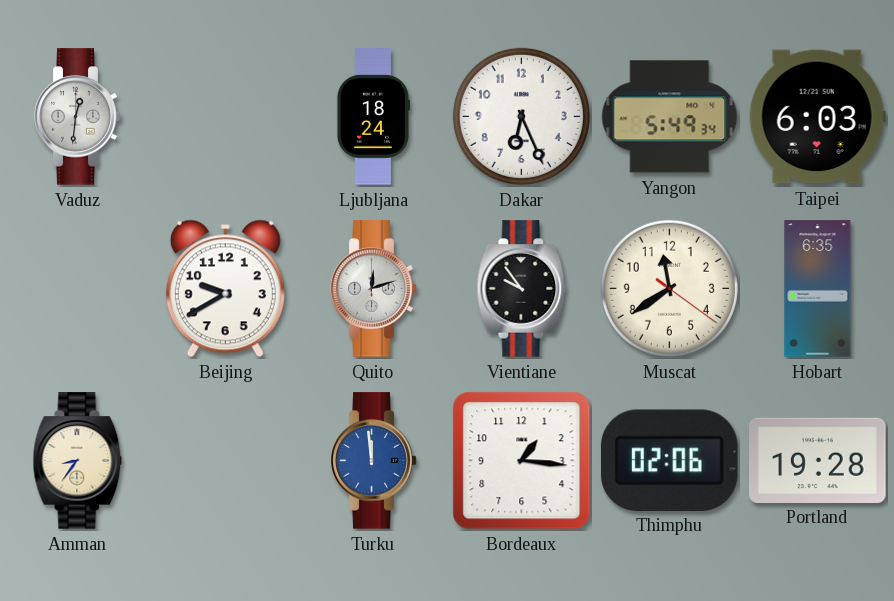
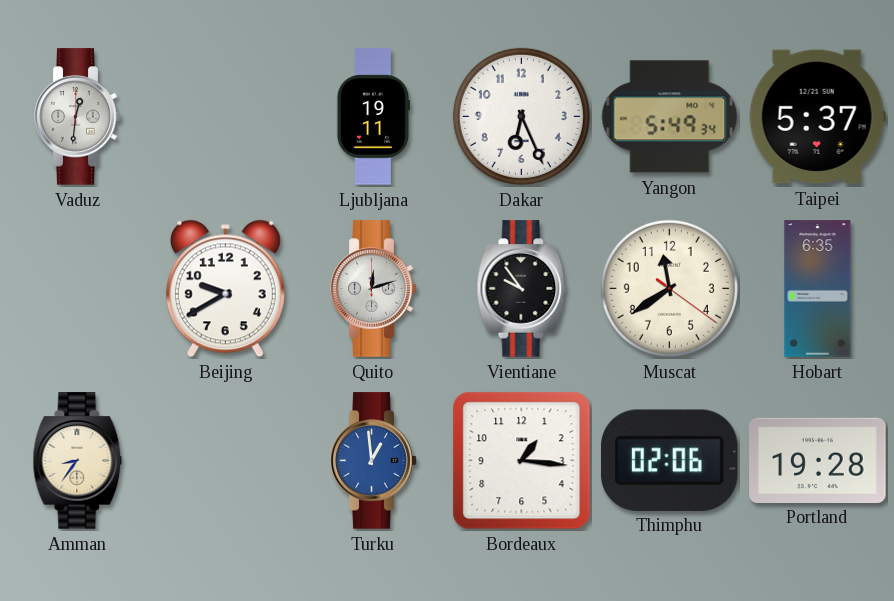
Ljubljana: 18:24 -> 19:11
Taipei: 6:03 -> 5:37
Turku: 11:59 -> 12:59
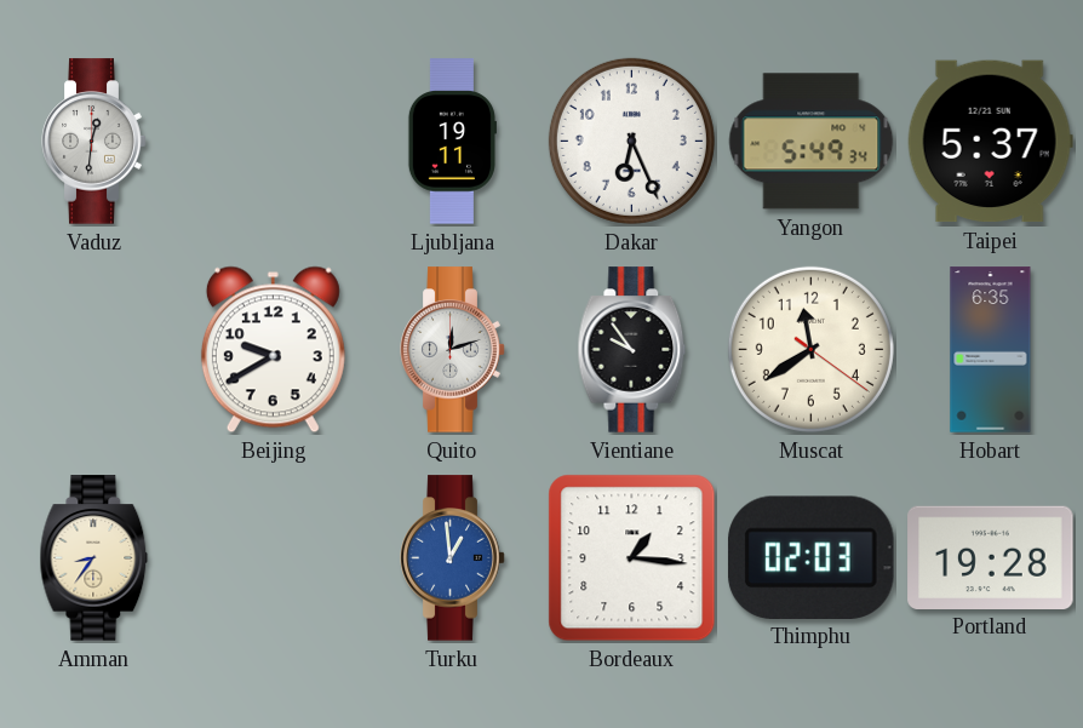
Thimphu: 02:06 -> 02:03
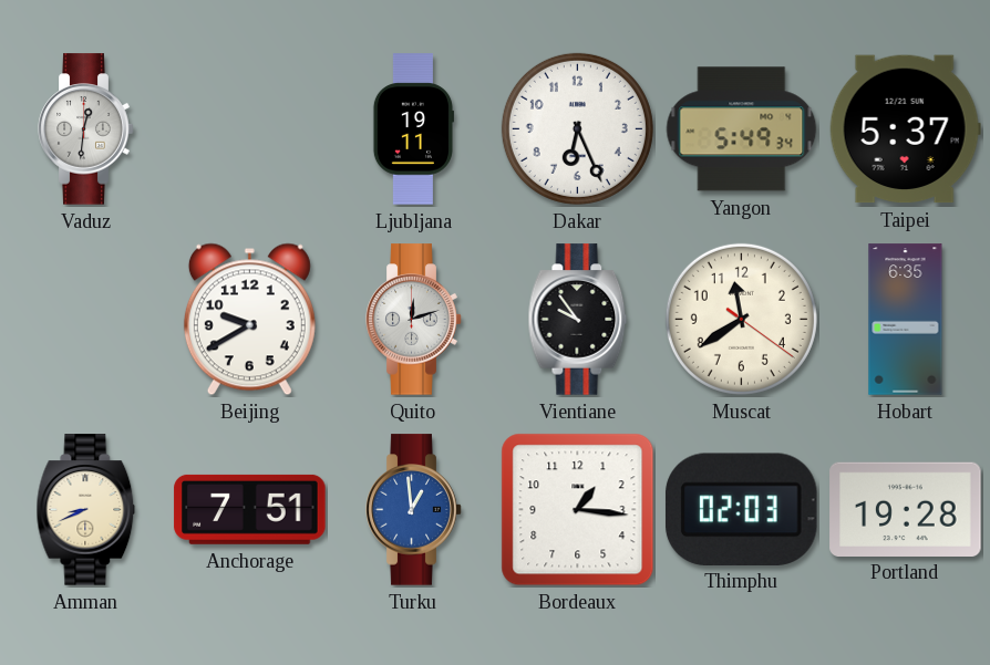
Amman: 8:36 -> 8:41
Anchorage: none -> 7:51
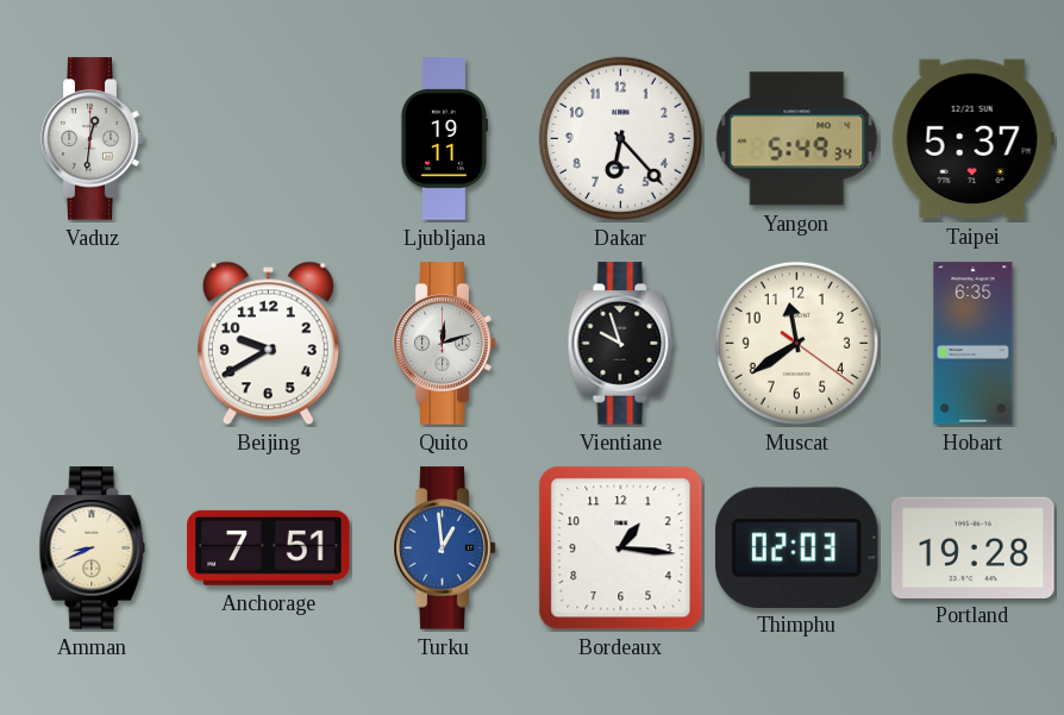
Dakar: 6:26 -> 6:23
Vientiane: 9:54 -> 9:57
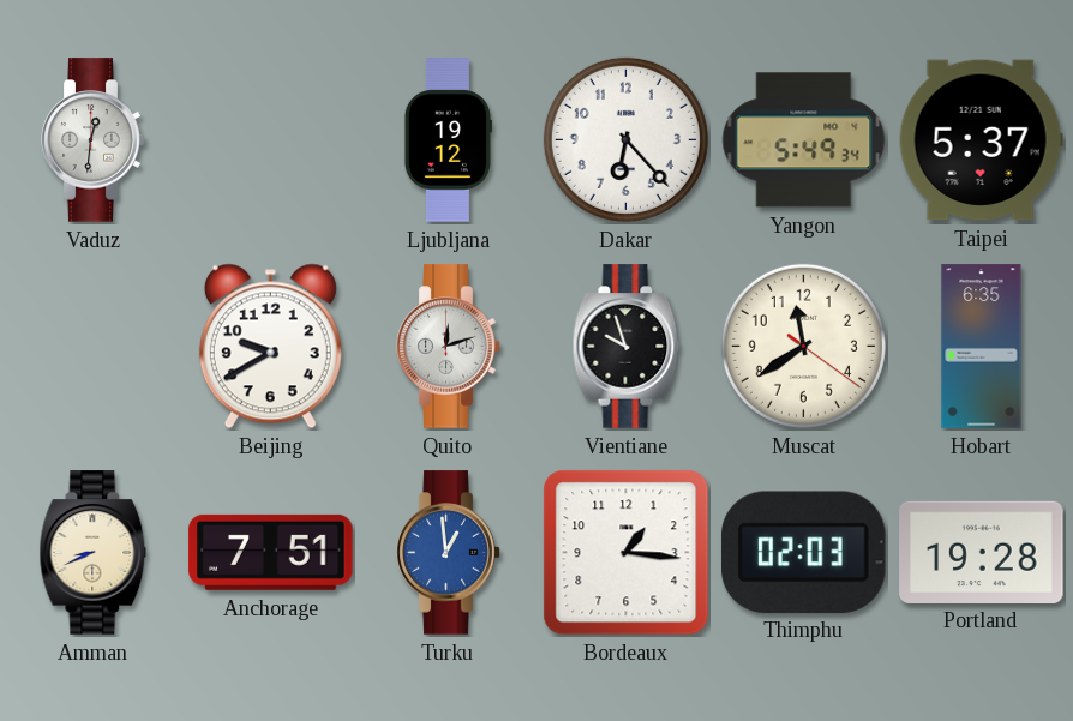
Ljubljana: 19:11 -> 19:12
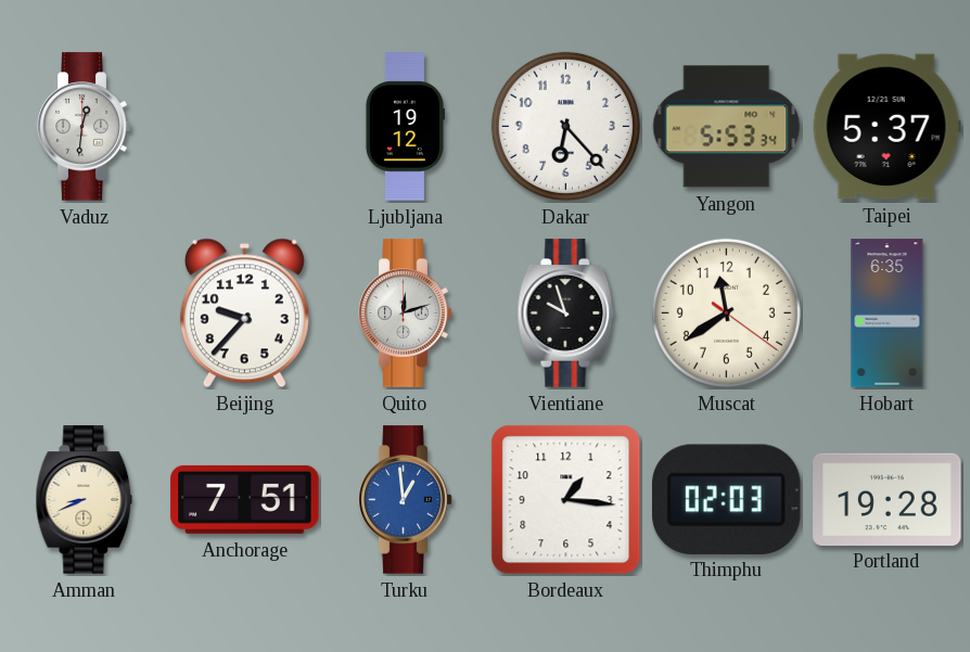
Yangon: 5:49 -> 5:53
Beijing: 9:40 -> 9:37
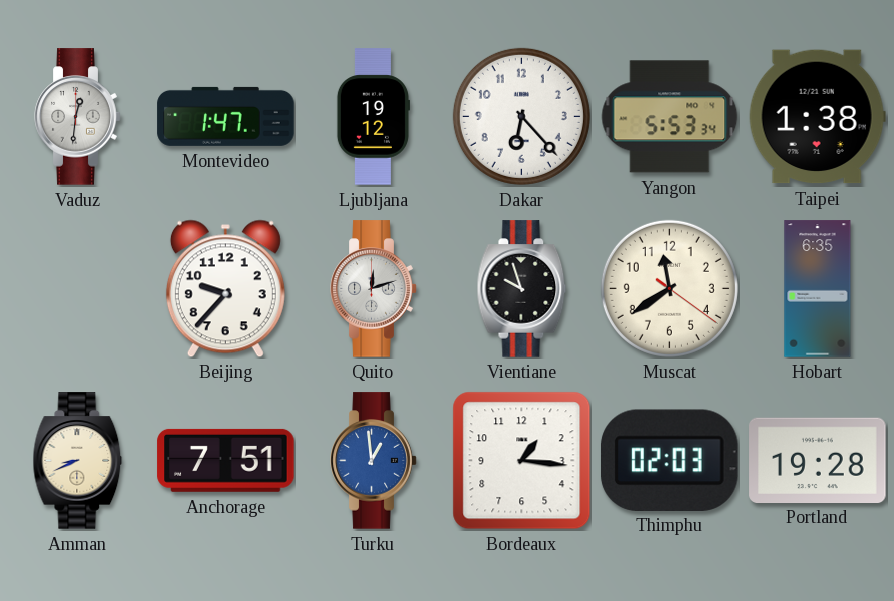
Montevideo: none -> 1:47
Taipei: 5:37 -> 1:38
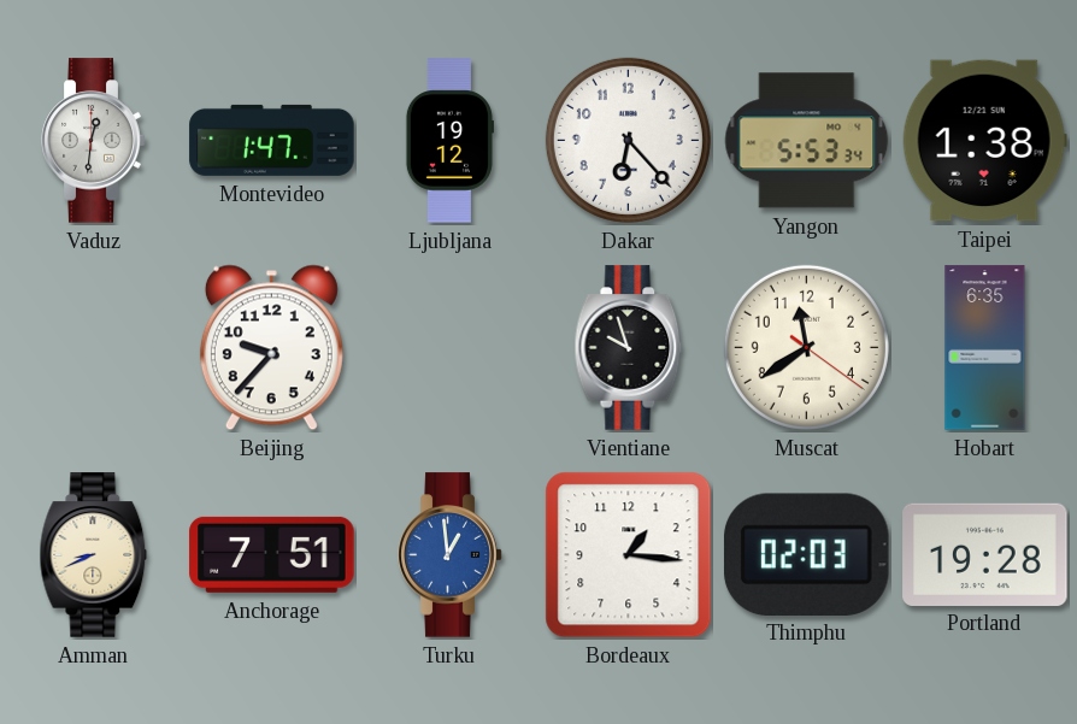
Quito: 12:12 -> none
